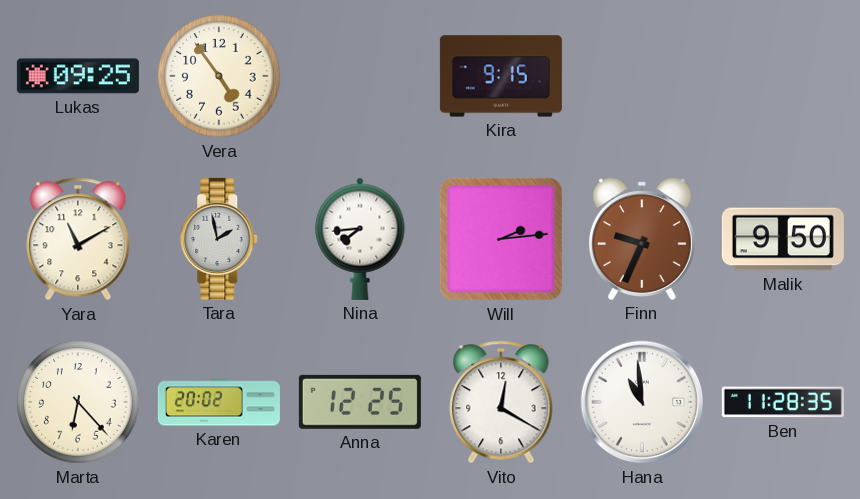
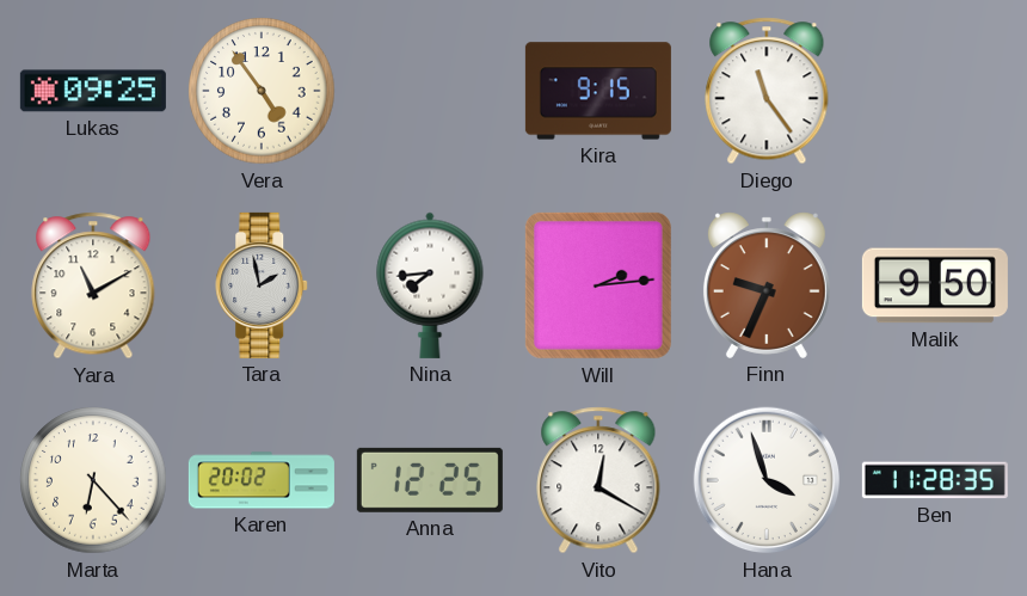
Diego: none -> 11:24
Hana: 10:59 -> 3:57
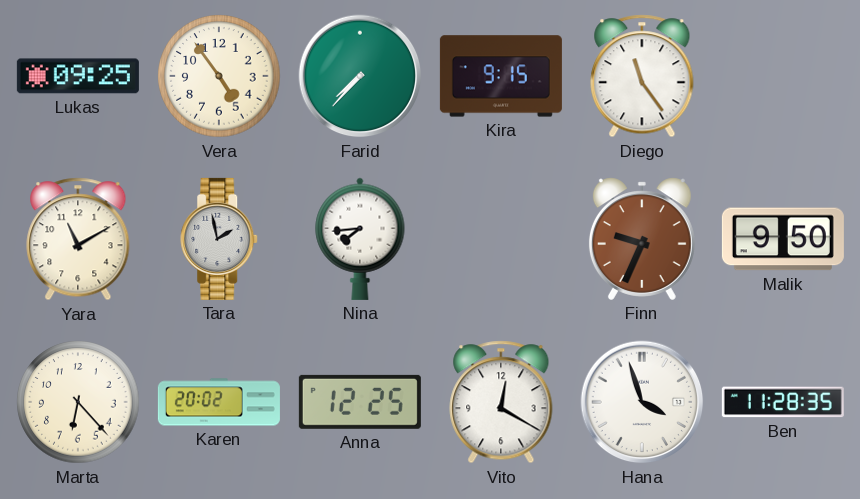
Farid: none -> 7:37
Will: 2:14 -> none
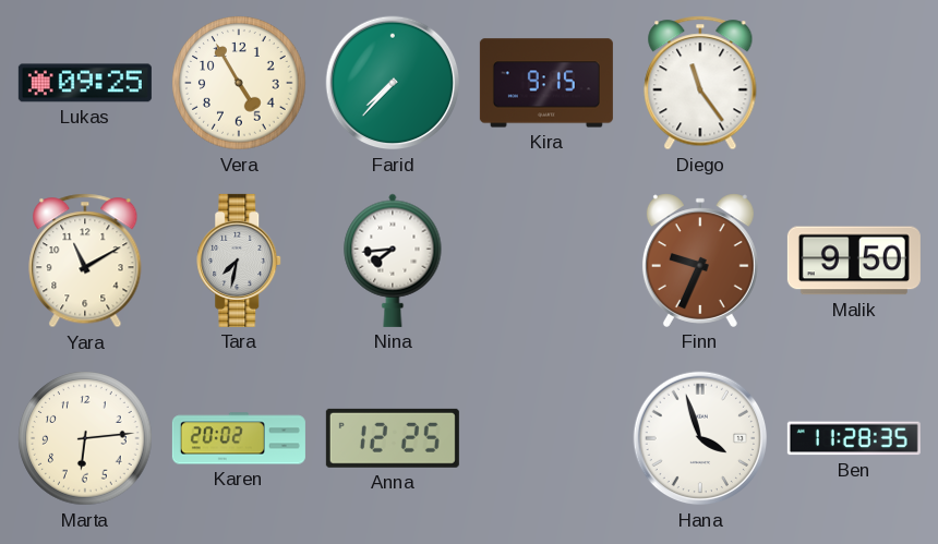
Vera: 4:54 -> 4:55
Tara: 1:58 -> 7:32
Marta: 6:23 -> 6:14
Vito: 12:20 -> none
